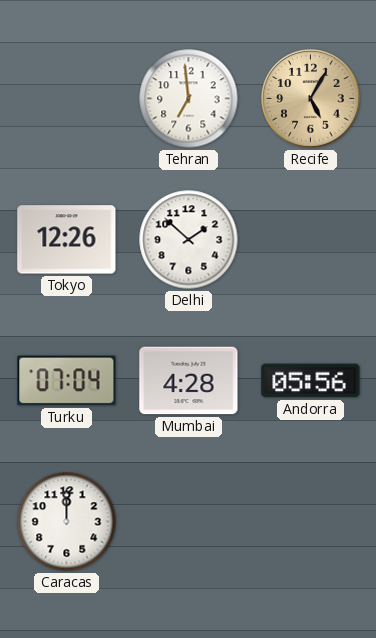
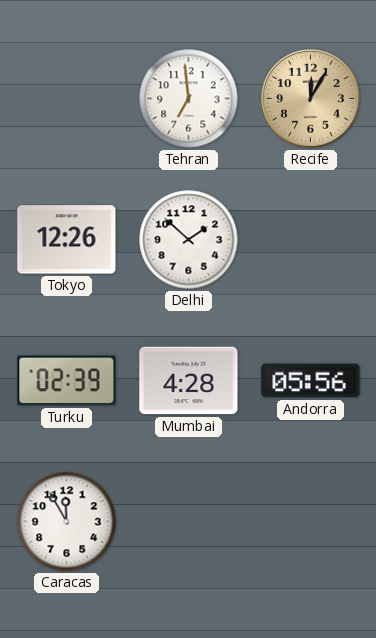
Recife: 5:05 -> 12:05
Turku: 07:04 -> 02:39
Caracas: 12:00 -> 11:55
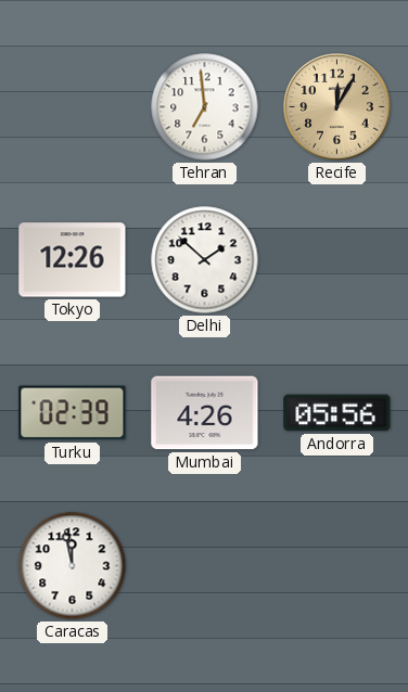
Mumbai: 4:28 -> 4:26
Caracas: 11:55 -> 11:58
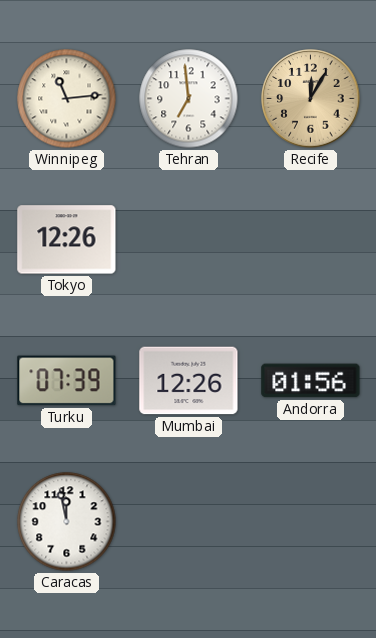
Winnipeg: none -> 11:14
Delhi: 1:52 -> none
Turku: 02:39 -> 07:39
Mumbai: 4:26 -> 12:26
Andorra: 05:56 -> 01:56
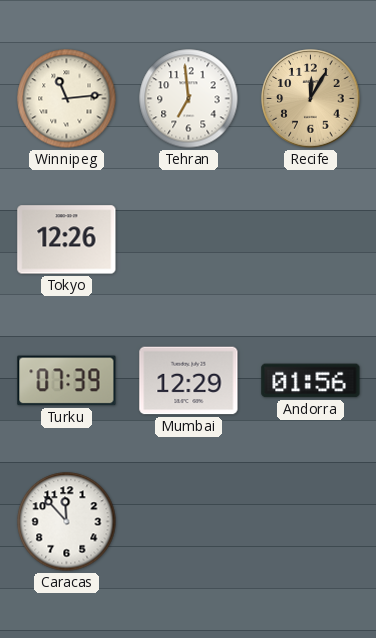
Mumbai: 12:26 -> 12:29
Caracas: 11:58 -> 11:53
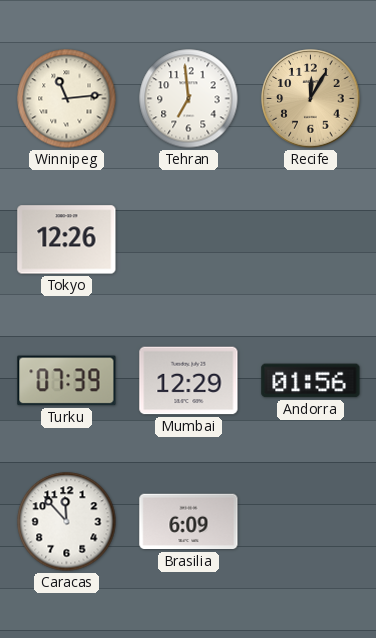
Brasilia: none -> 6:09
